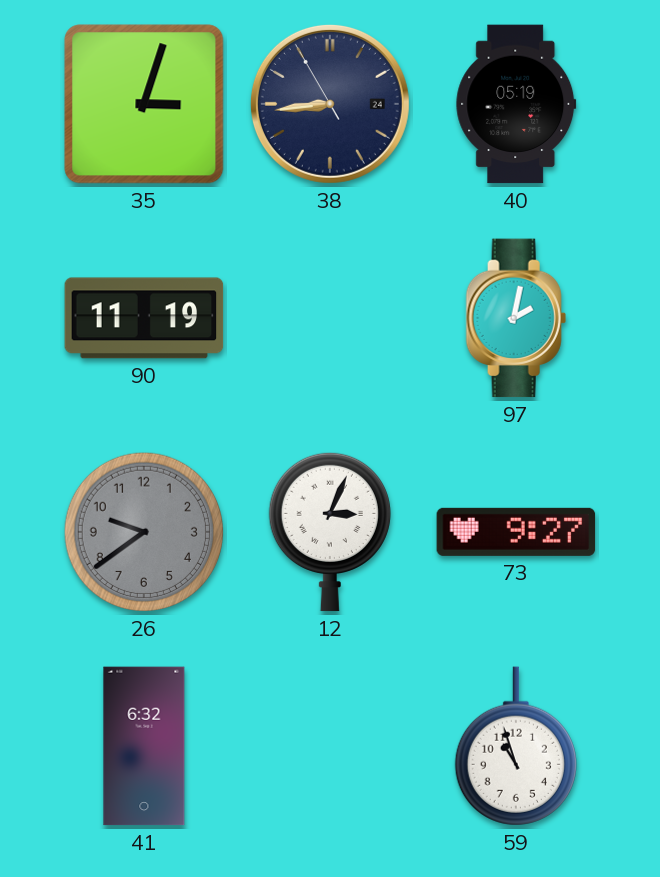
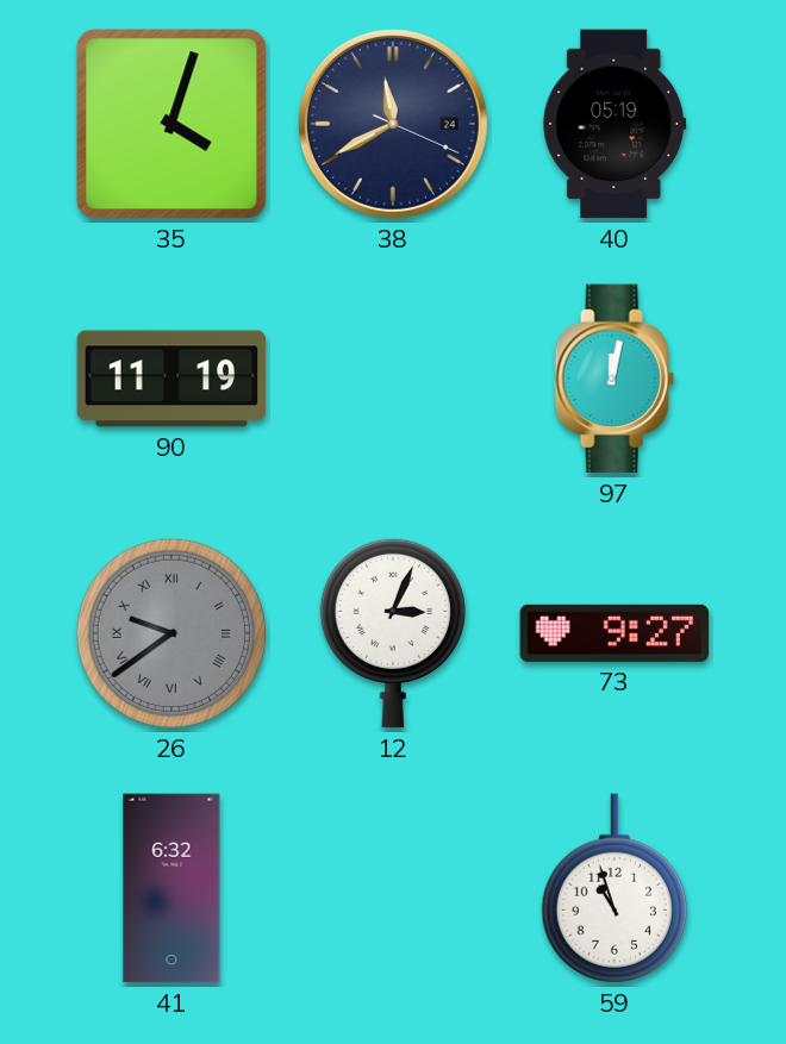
35: 3:03 -> 4:03
38: 8:43 -> 11:40
97: 2:02 -> 12:02
26 numerals: Arabic -> Roman
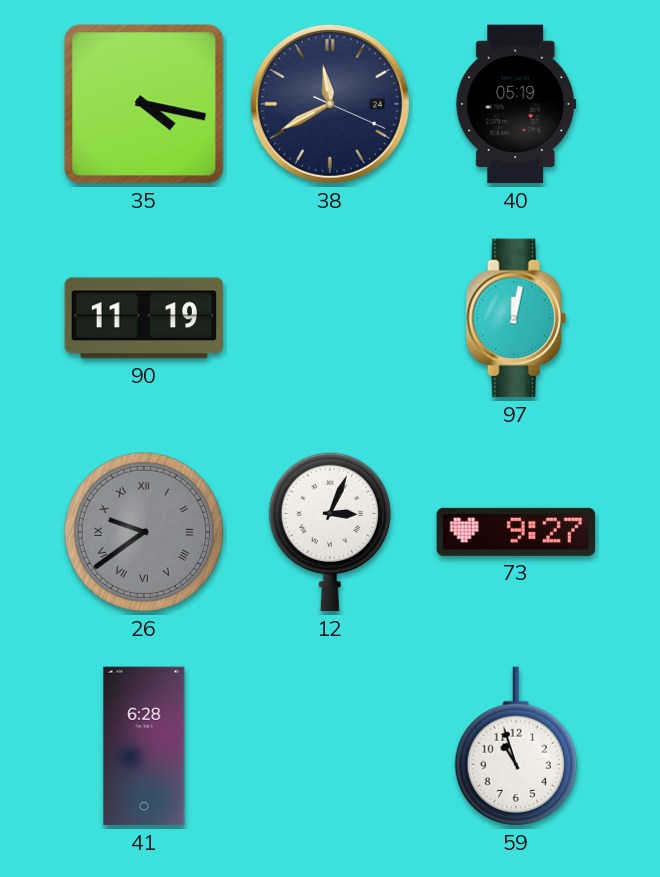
35: 4:03 -> 4:17
41: 6:32 -> 6:28
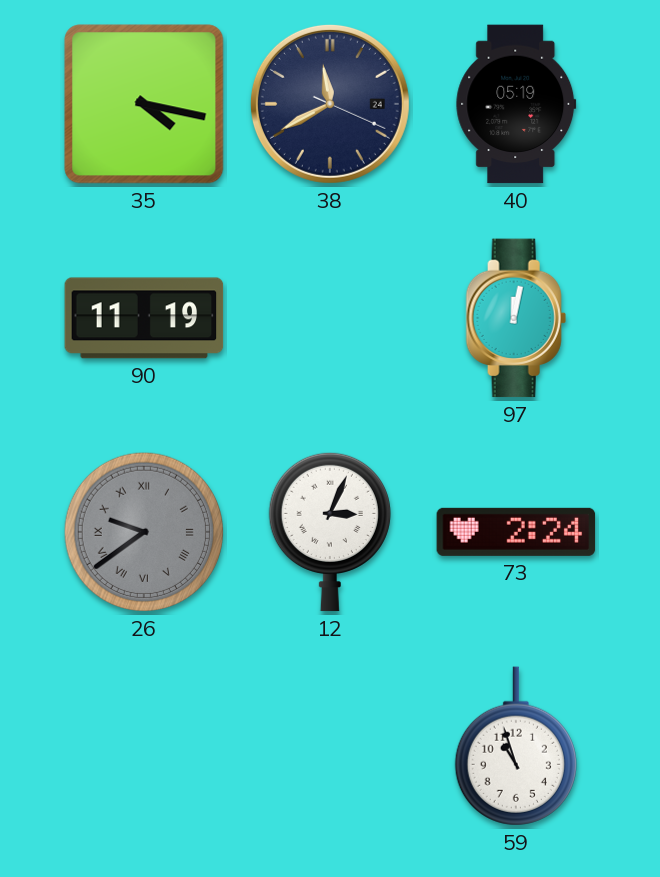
73: 9:27 -> 2:24
41: 6:28 -> none
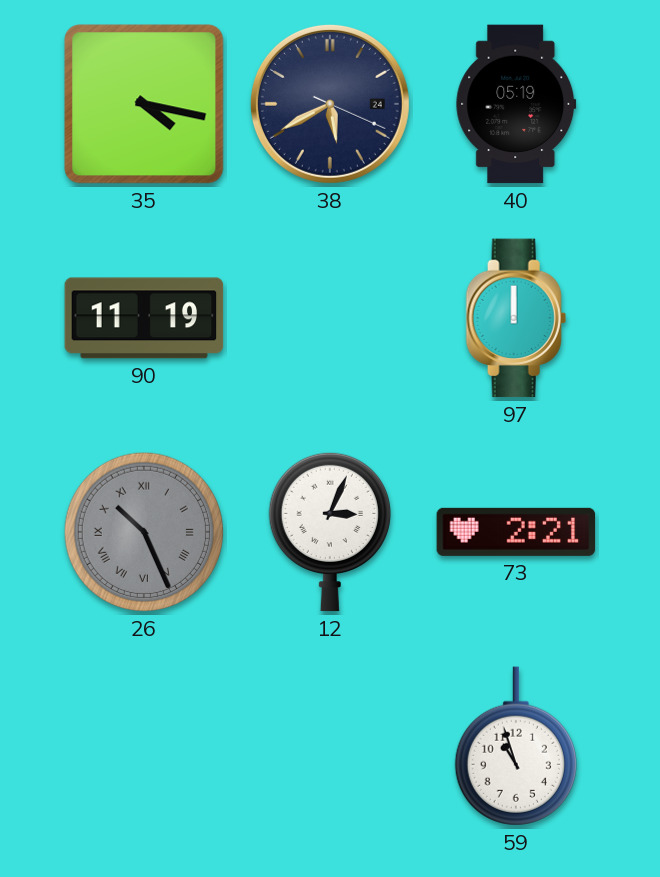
38: 11:40 -> 5:40
97: 12:02 -> 12:00
26: 9:39 -> 10:26
73: 2:24 -> 2:21
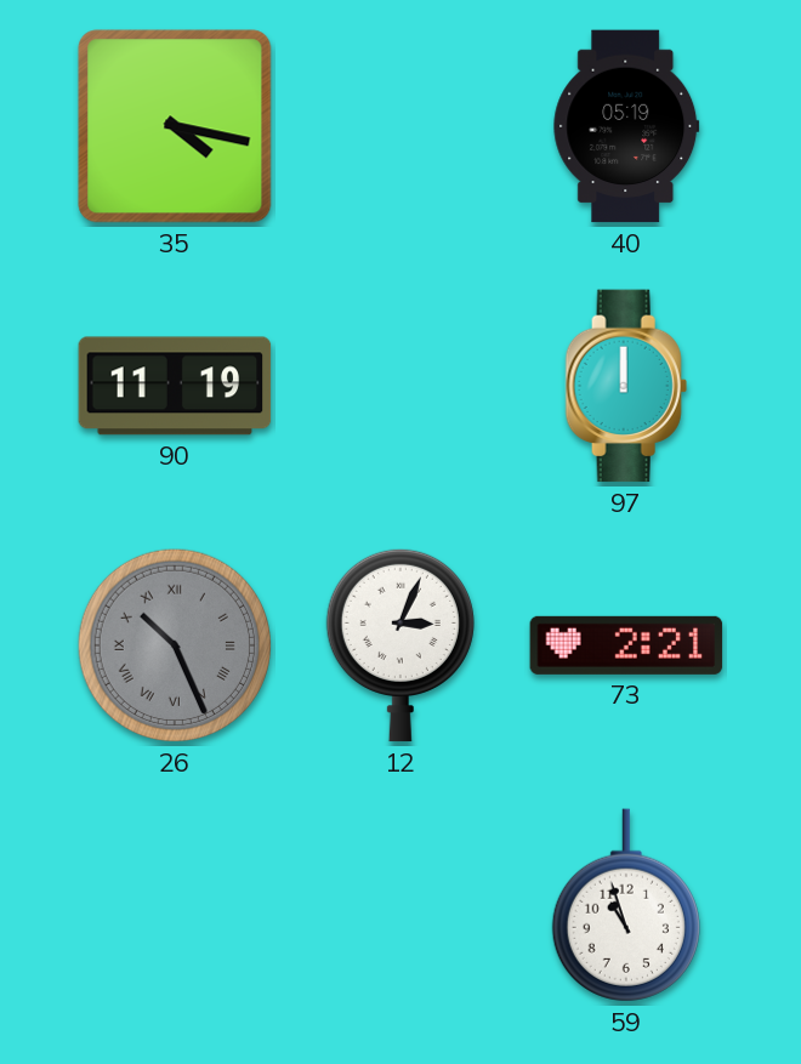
38: 5:40 -> none
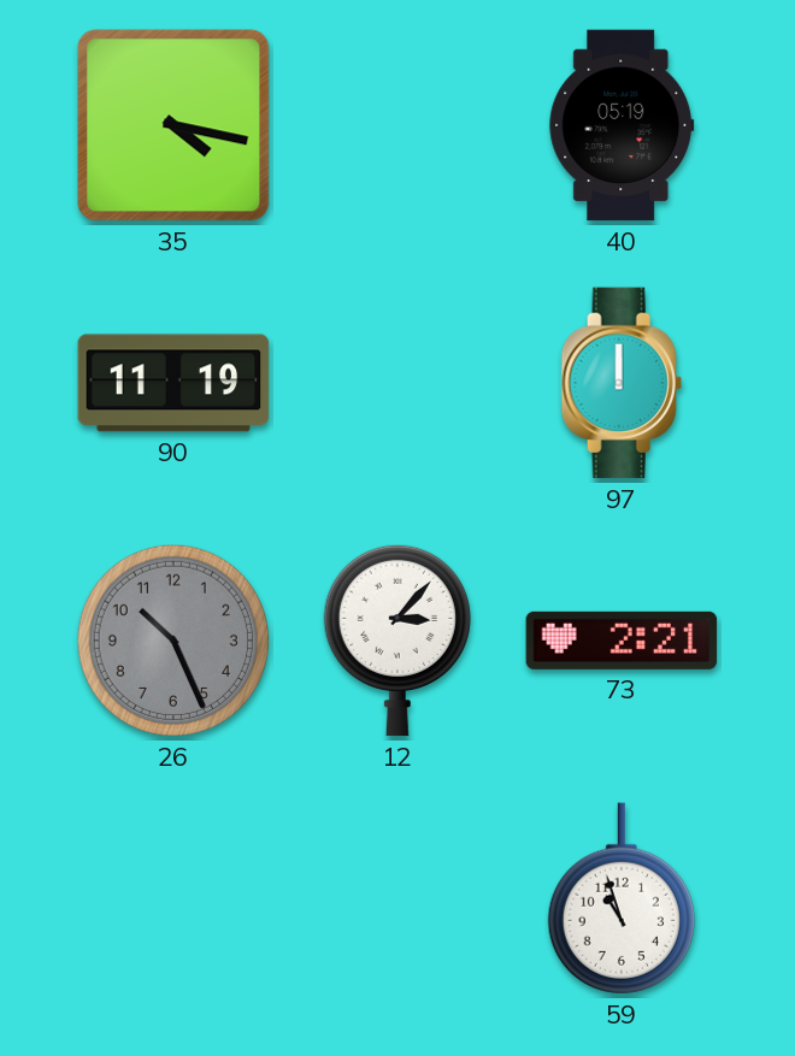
26 numerals: Roman -> Arabic
12: 3:04 -> 3:07
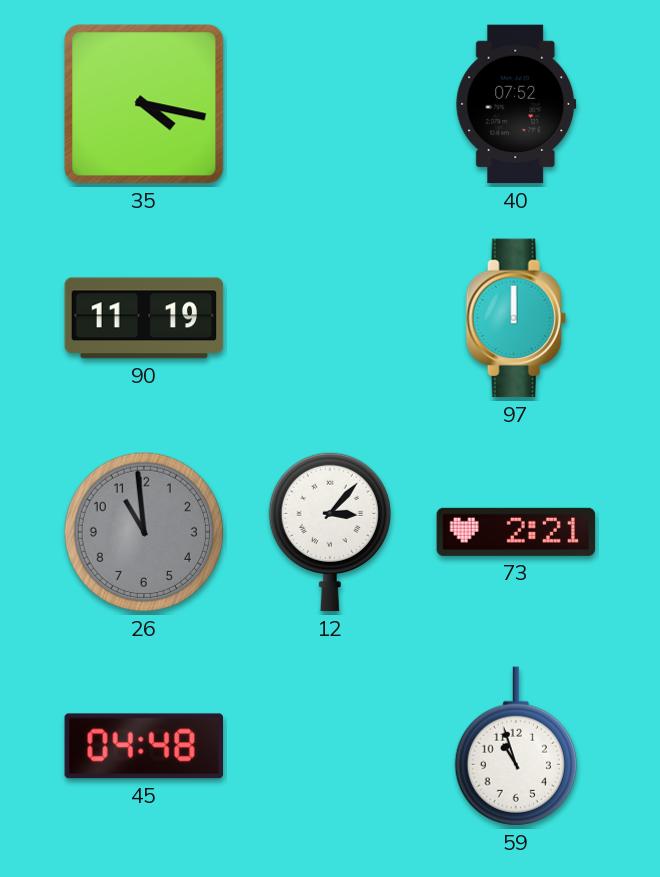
40: 05:19 -> 07:52
26: 10:26 -> 10:59
45: none -> 04:48
